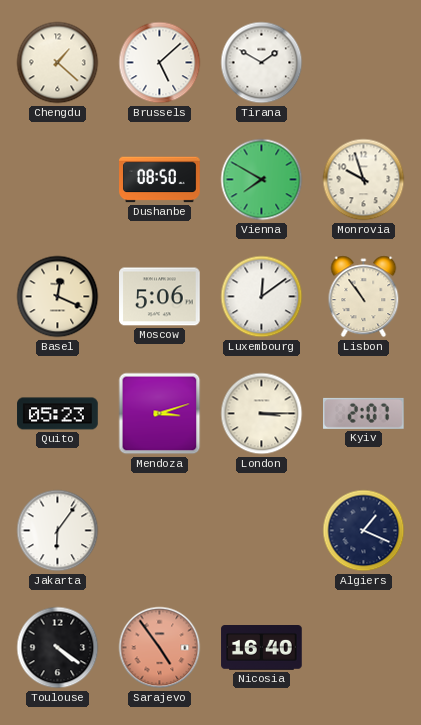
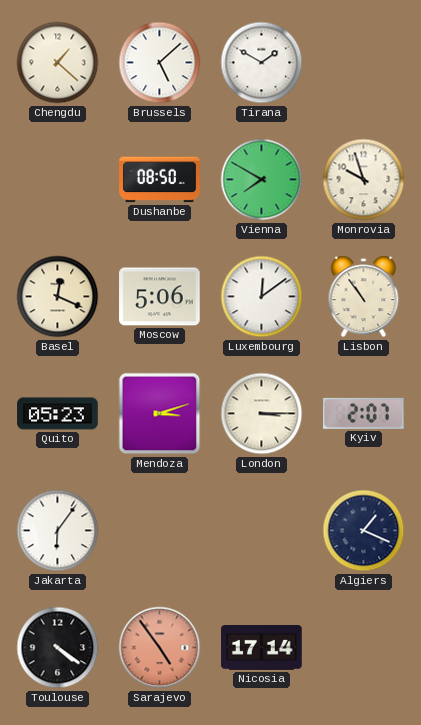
Nicosia: 16:40 -> 17:14
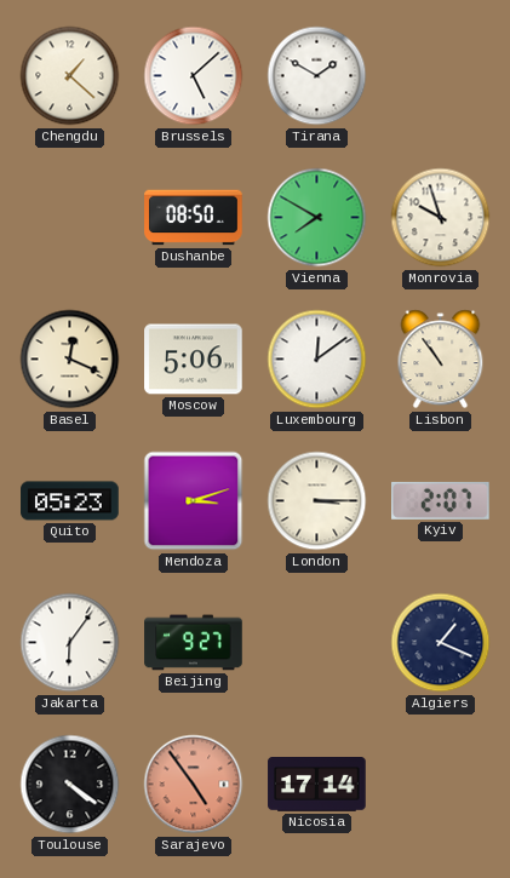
Beijing: none -> 9:27
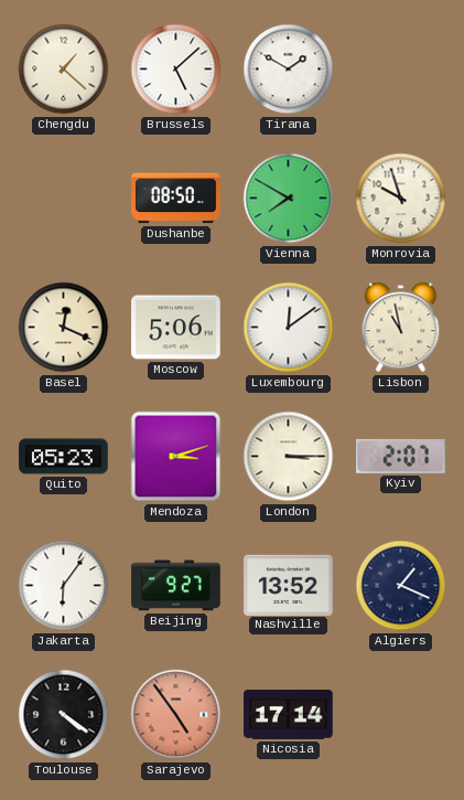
Lisbon: 10:54 -> 10:58
Nashville: none -> 13:52
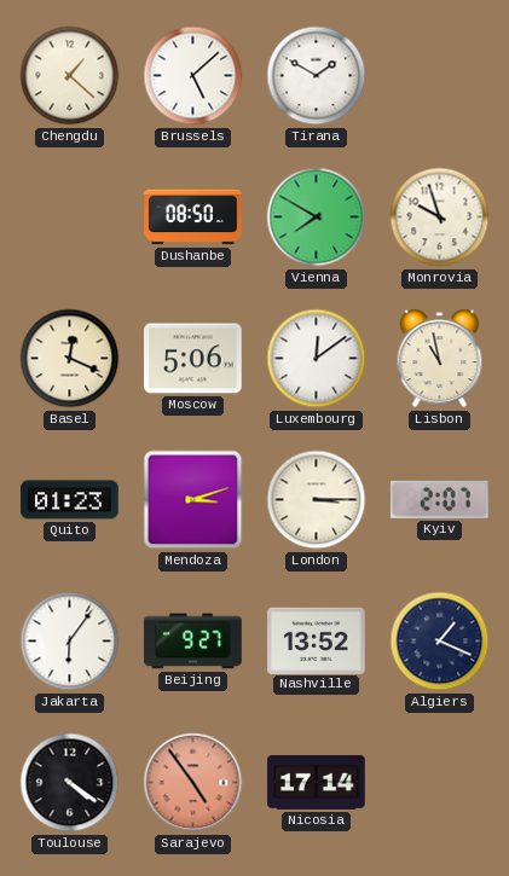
Quito: 05:23 -> 01:23
